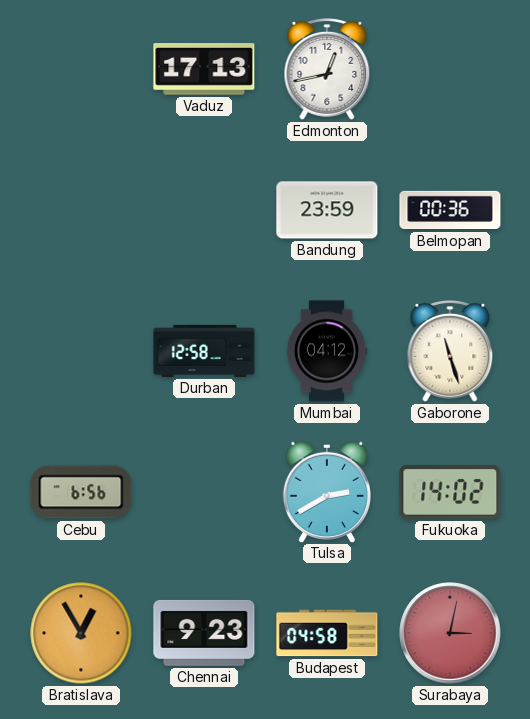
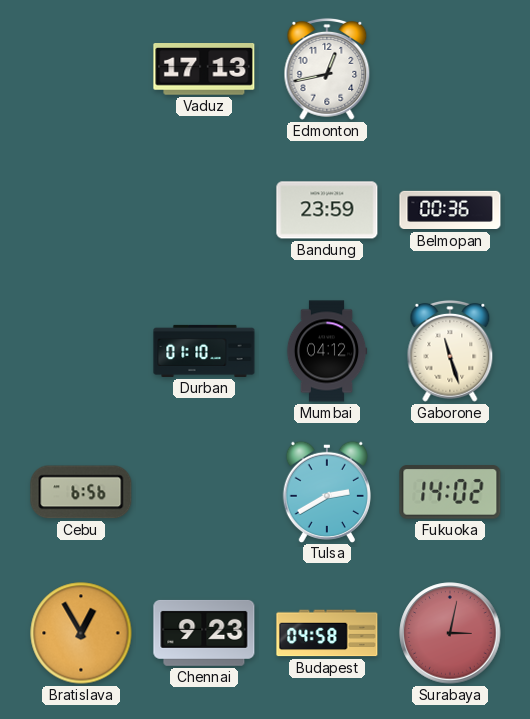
Durban: 12:58 -> 01:10
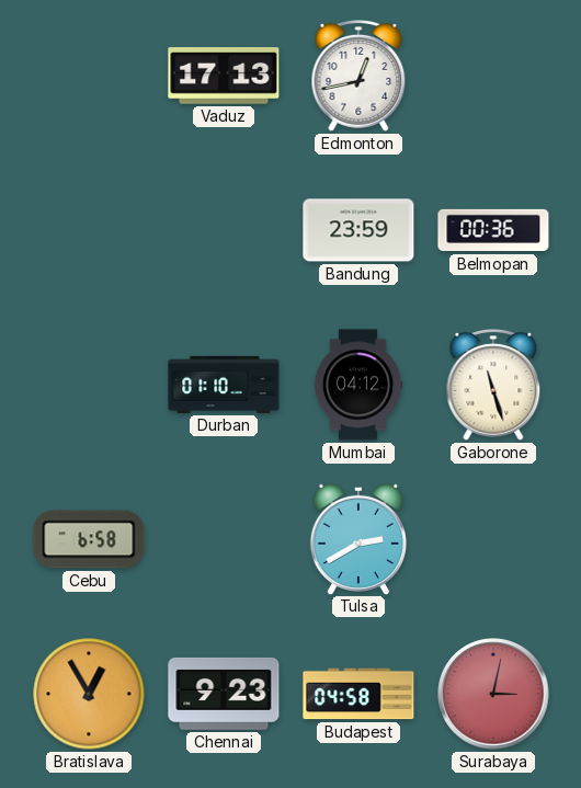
Cebu: 6:56 -> 6:58
Fukuoka: 14:02 -> none
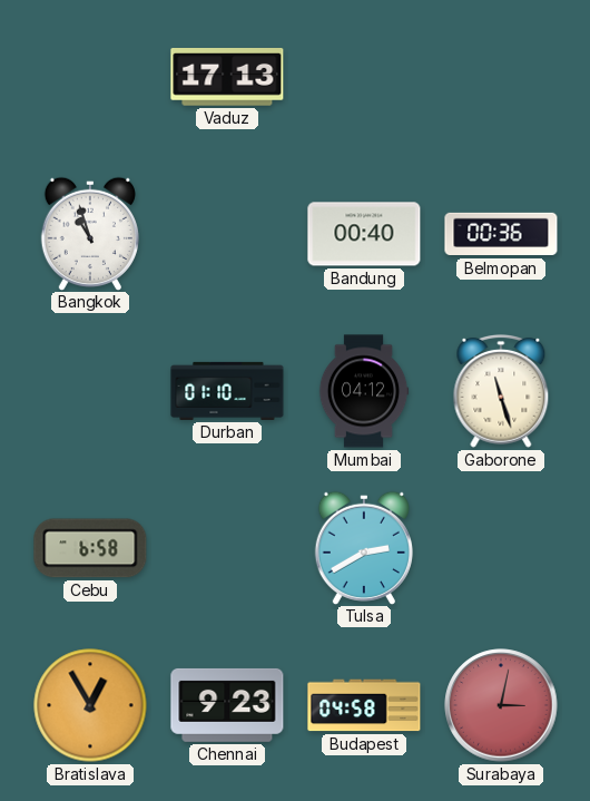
Edmonton: 12:43 -> none
Bangkok: none -> 10:57
Bandung: 23:59 -> 00:40
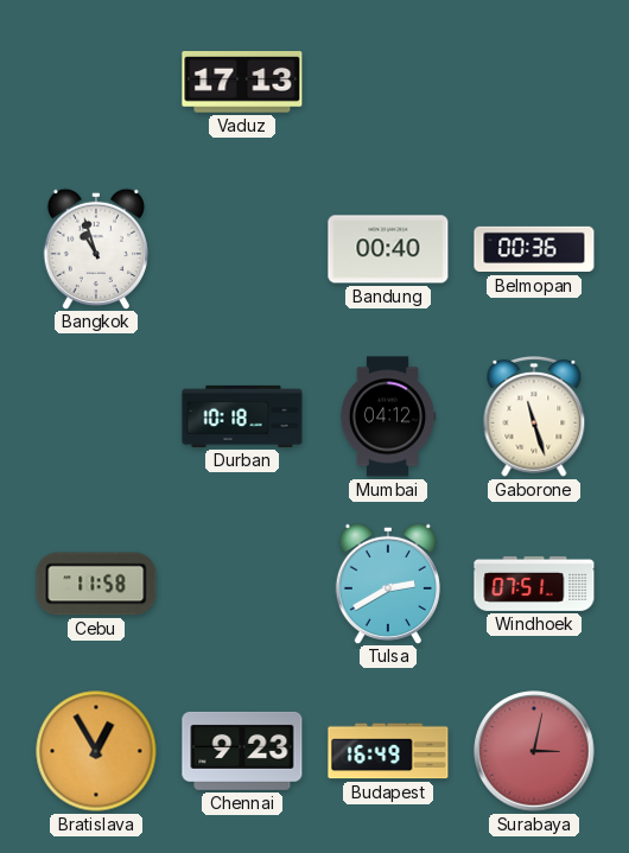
Durban: 01:10 -> 10:18
Cebu: 6:58 -> 11:58
Windhoek: none -> 07:51
Budapest: 04:58 -> 16:49
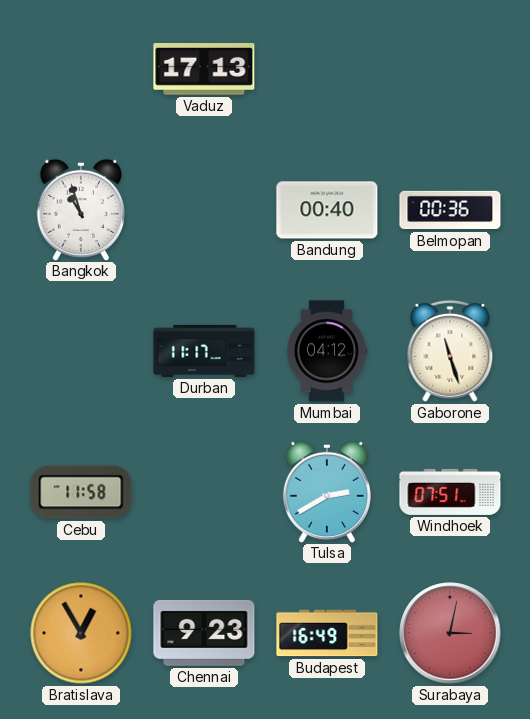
Durban: 10:18 -> 11:17
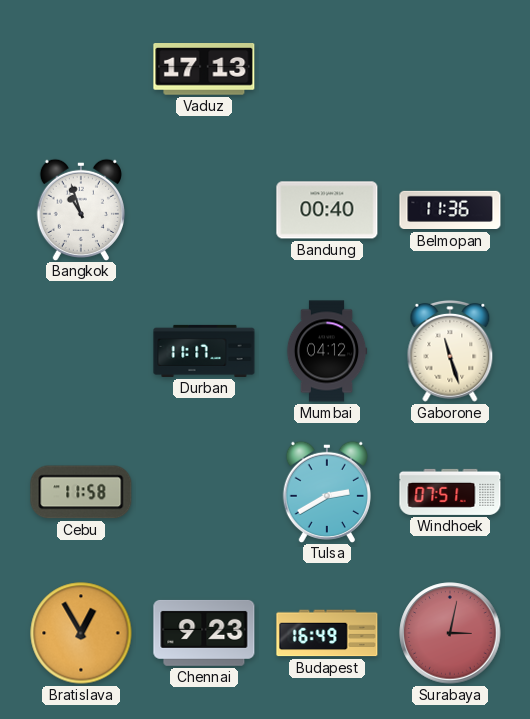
Belmopan: 00:36 -> 11:36
